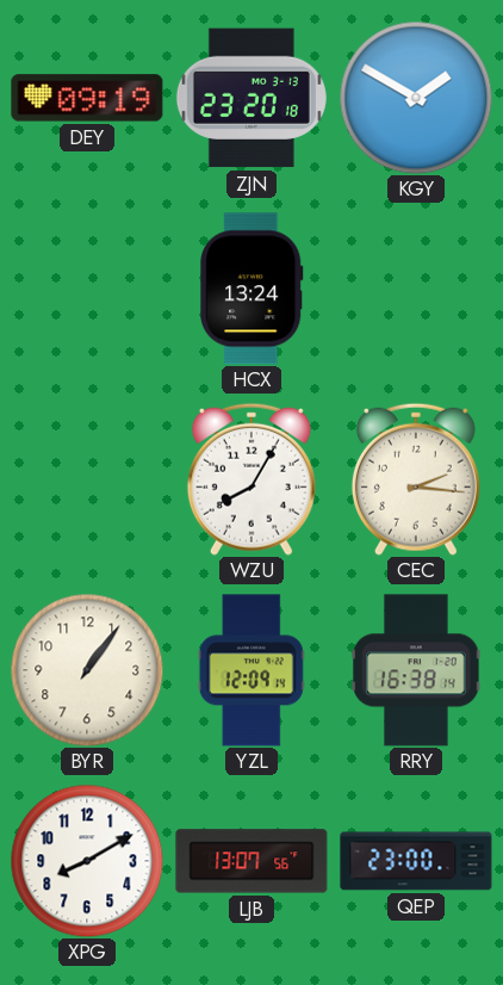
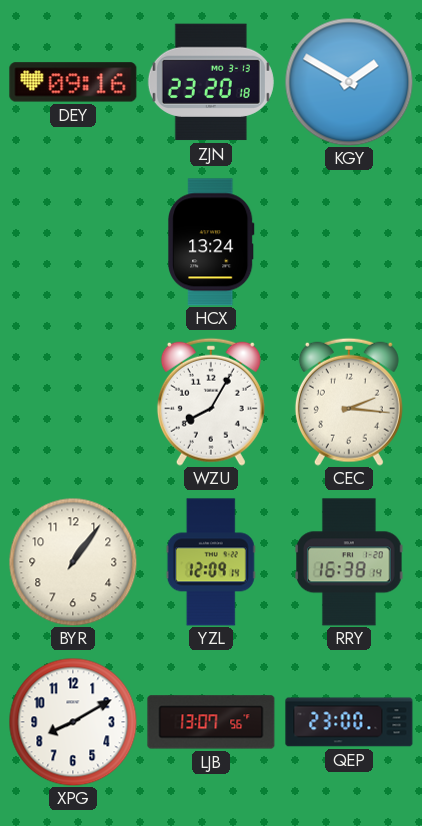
DEY: 09:19 -> 09:16
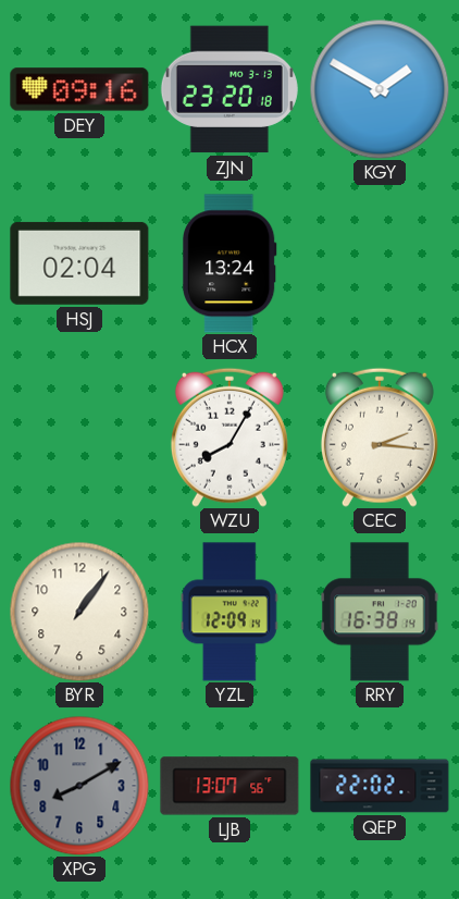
HSJ: none -> 02:04
XPG dial: white -> grey
QEP: 23:00 -> 22:02
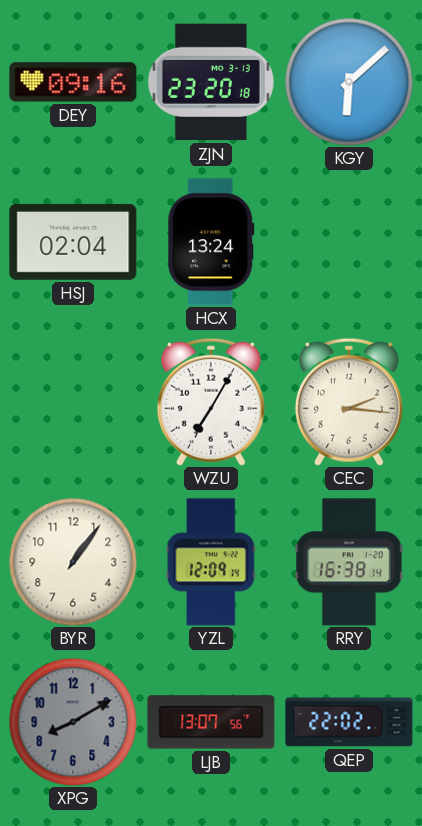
KGY: 1:50 -> 6:08
WZU: 8:05 -> 7:05
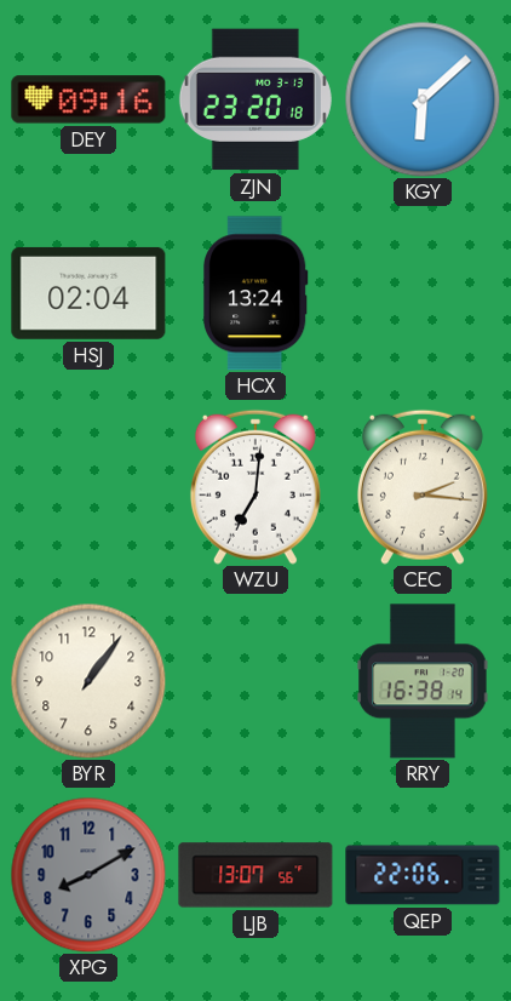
WZU: 7:05 -> 7:01
YZL: 12:09 -> none
QEP: 22:02 -> 22:06
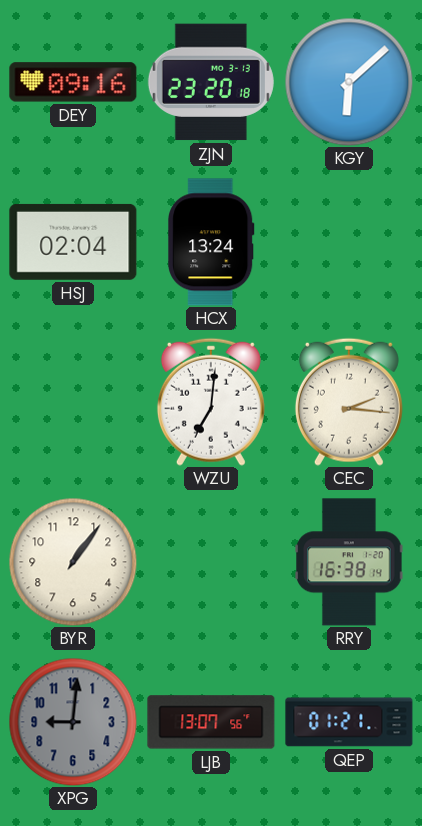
XPG: 8:10 -> 9:01
QEP: 22:06 -> 01:21
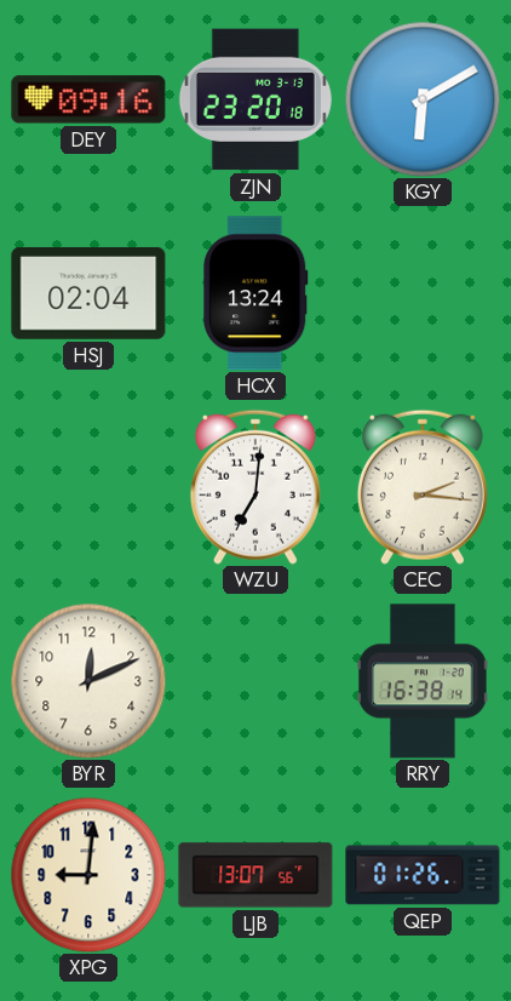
KGY: 6:08 -> 6:10
BYR: 1:06 -> 12:11
XPG dial: grey -> cream
QEP: 01:21 -> 01:26
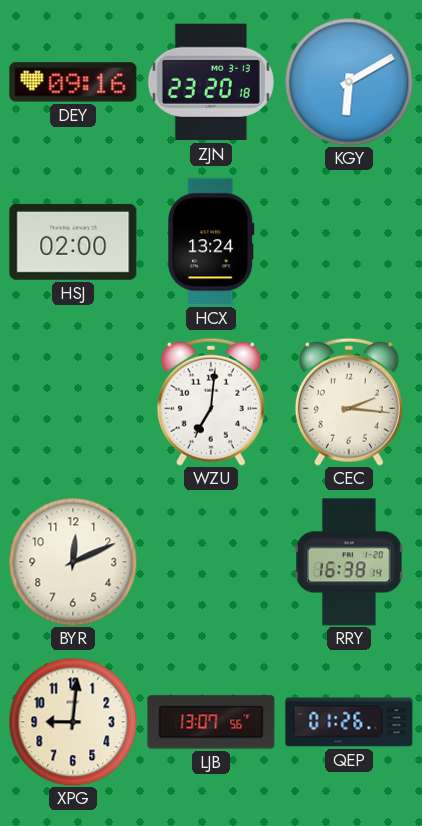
HSJ: 02:04 -> 02:00
